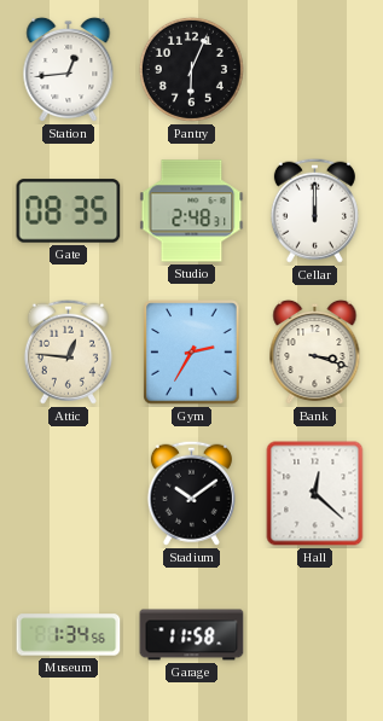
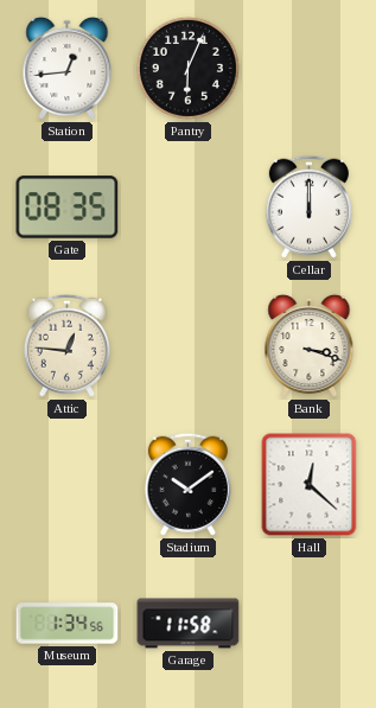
Studio: 2:48 -> none
Gym: 2:35 -> none
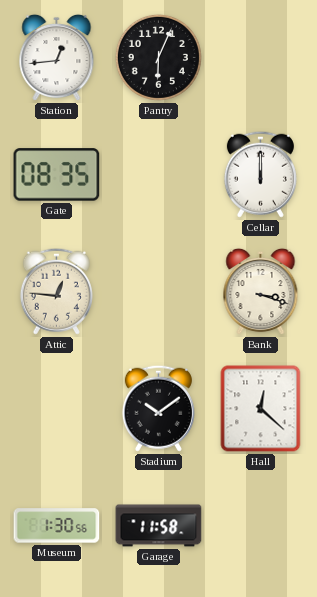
Museum: 1:34 -> 1:30
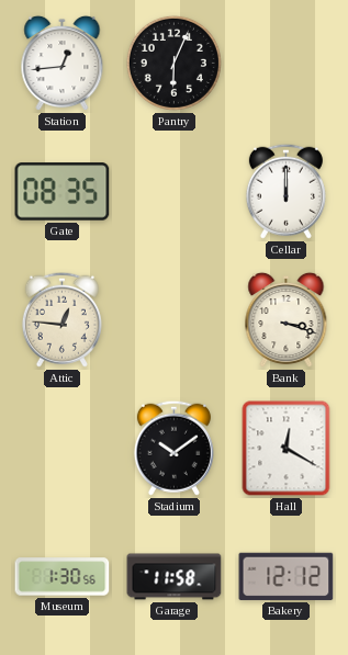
Hall: 12:22 -> 12:20
Bakery: none -> 12:12
